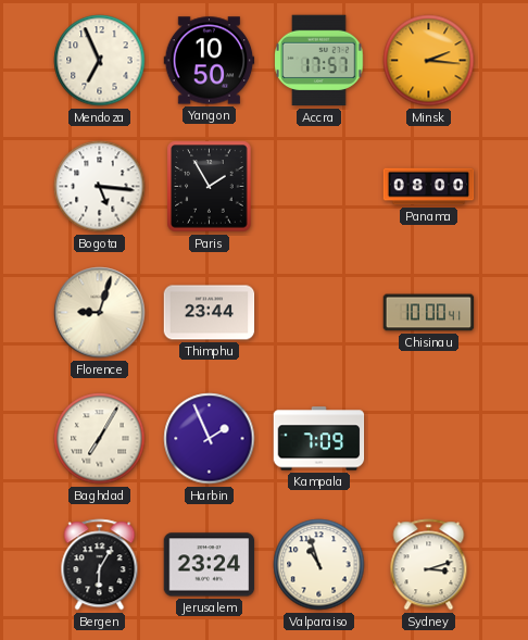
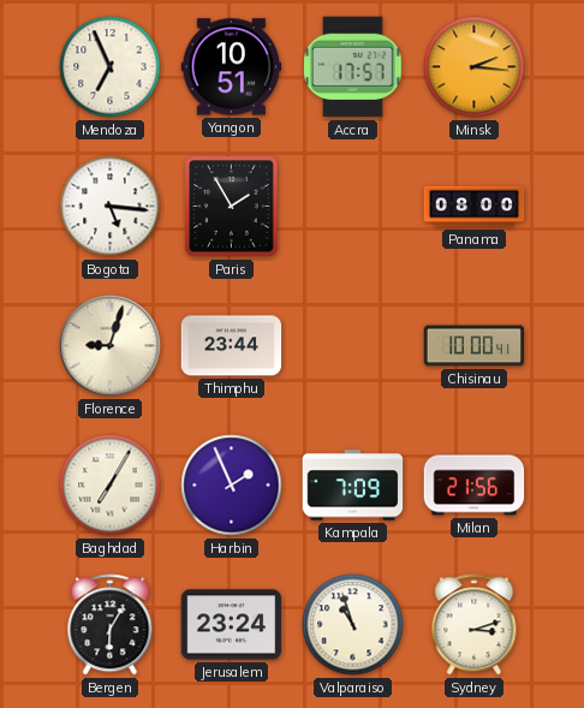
Yangon: 10:50 -> 10:51
Milan: none -> 21:56
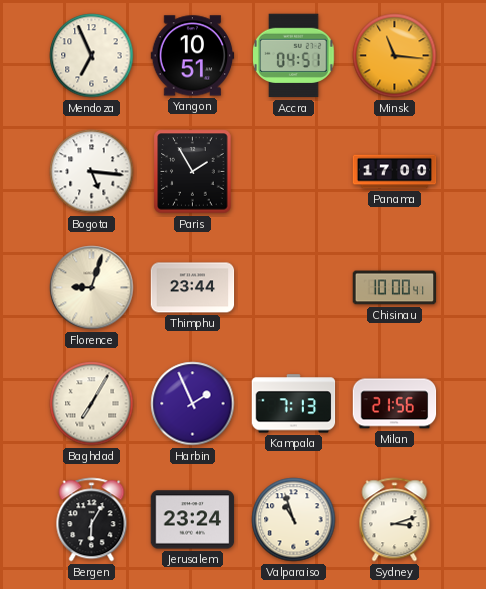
Accra: 17:57 -> 04:51
Minsk: 2:16 -> 11:16
Panama: 08:00 -> 17:00
Kampala: 7:09 -> 7:13
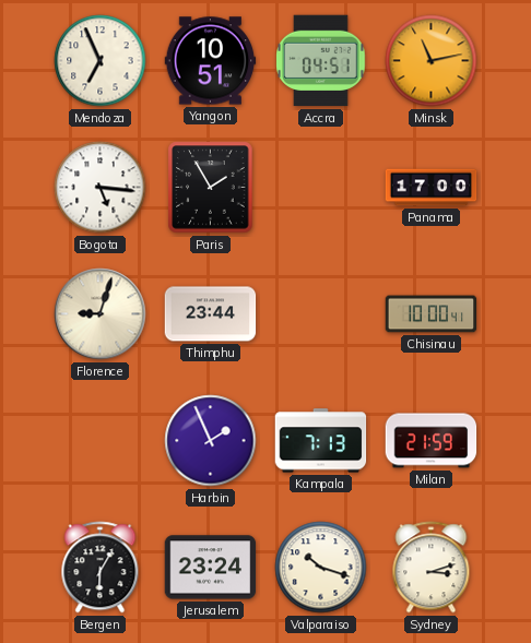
Minsk: 11:16 -> 11:13
Baghdad: 7:05 -> none
Milan: 21:56 -> 21:59
Valparaiso: 10:57 -> 10:18
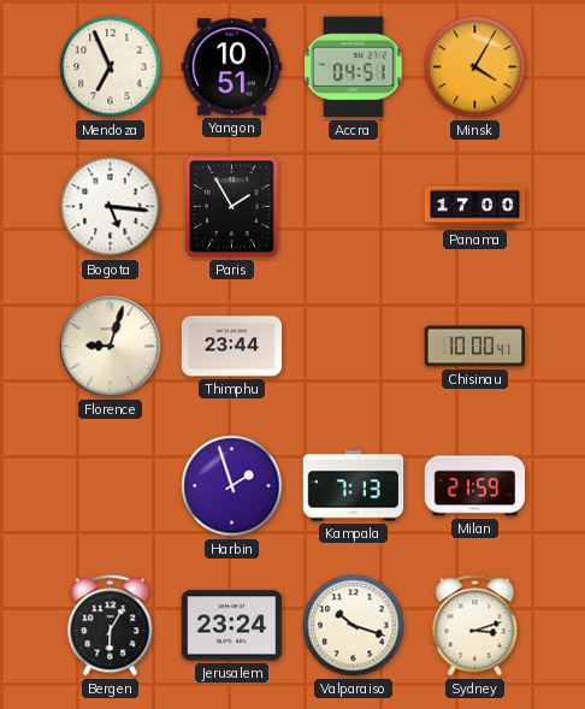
Minsk: 11:13 -> 4:05
Harbin: 1:56 -> 1:57
